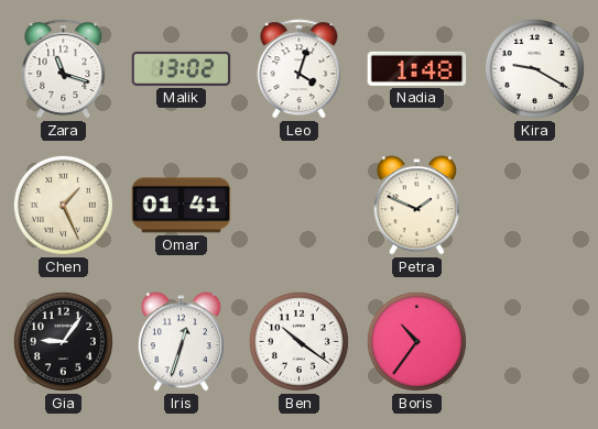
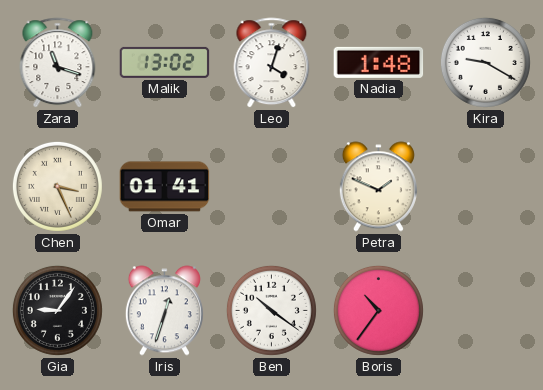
Chen: 1:26 -> 3:26
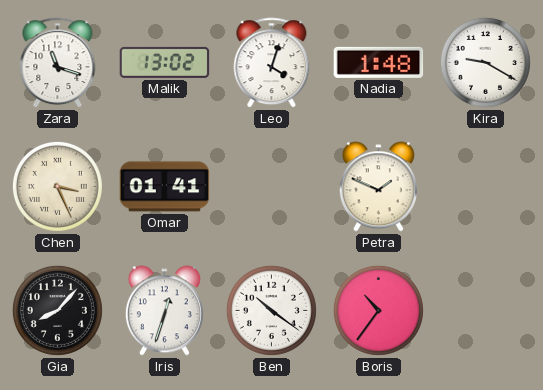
Gia: 9:06 -> 8:07
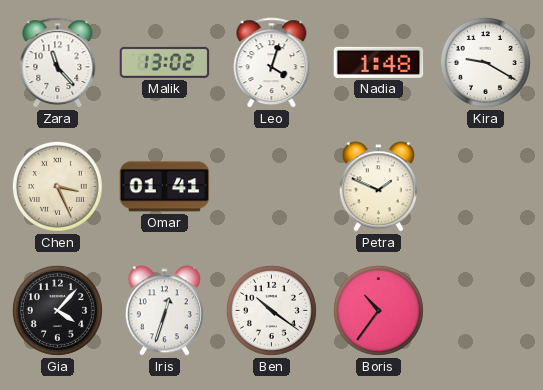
Zara: 11:18 -> 11:23
Gia: 8:07 -> 4:07
